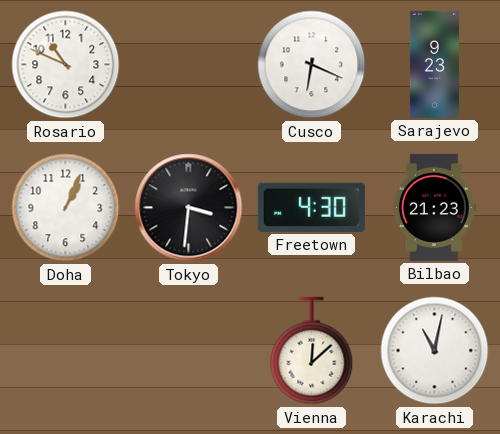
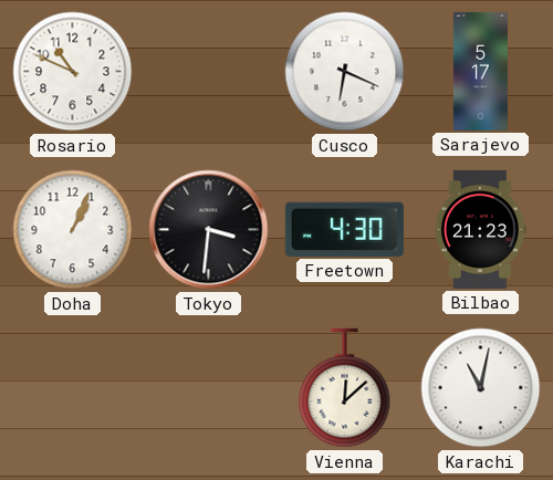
Sarajevo: 9:23 -> 5:17
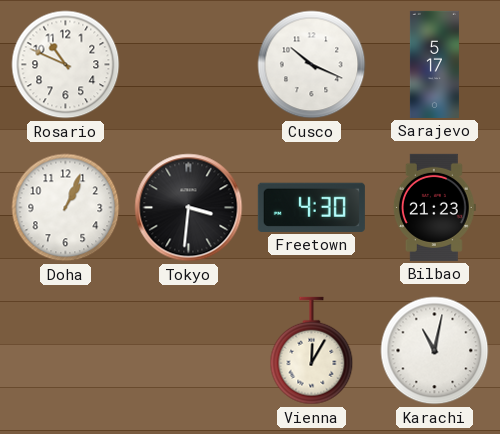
Cusco: 6:19 -> 10:19
Vienna: 12:08 -> 12:05
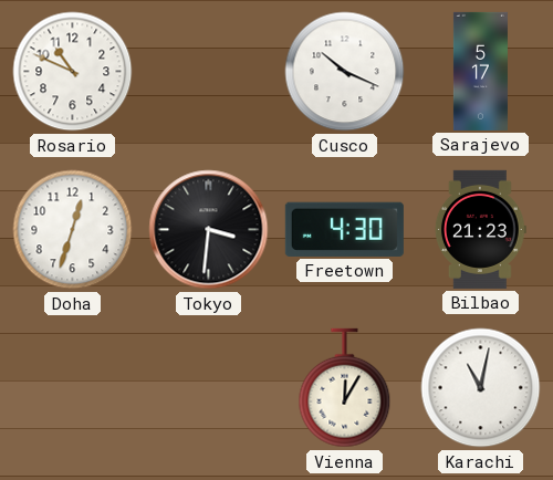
Doha: 1:04 -> 12:33
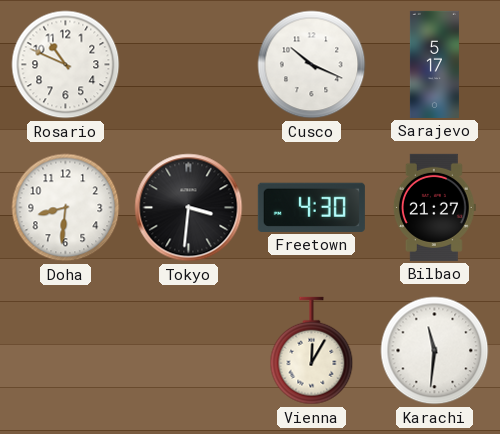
Doha: 12:33 -> 8:31
Bilbao: 21:23 -> 21:27
Karachi: 11:02 -> 11:31
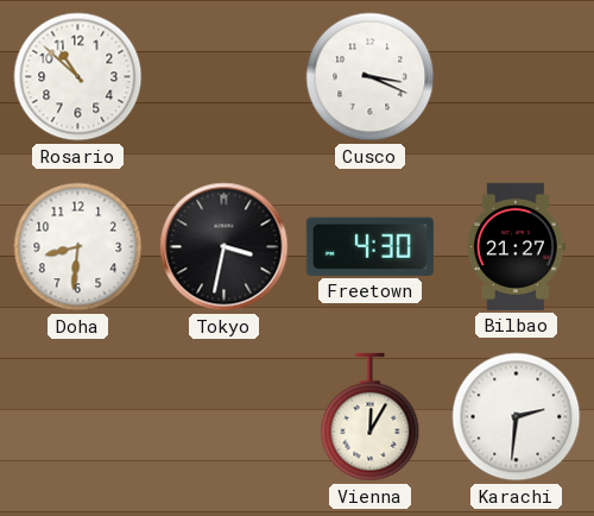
Rosario: 10:49 -> 10:52
Cusco: 10:19 -> 3:19
Sarajevo: 5:17 -> none
Tokyo: 3:31 -> 3:32
Karachi: 11:31 -> 2:31
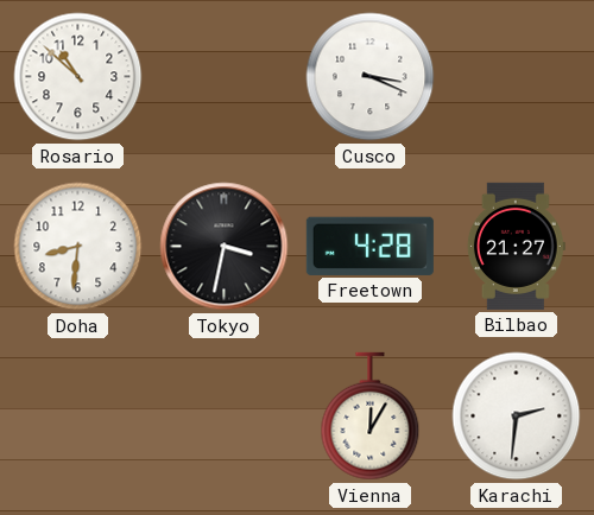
Freetown: 4:30 -> 4:28
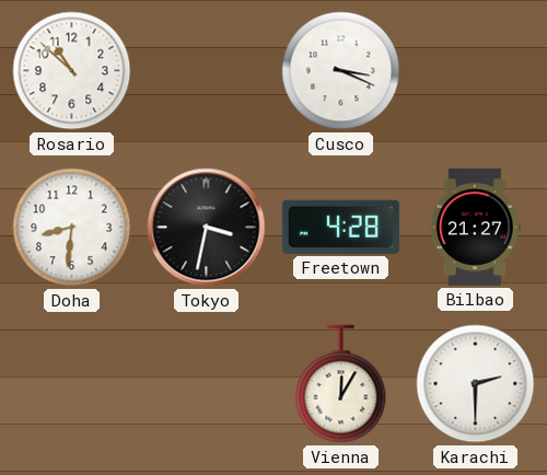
Karachi: 2:31 -> 2:30
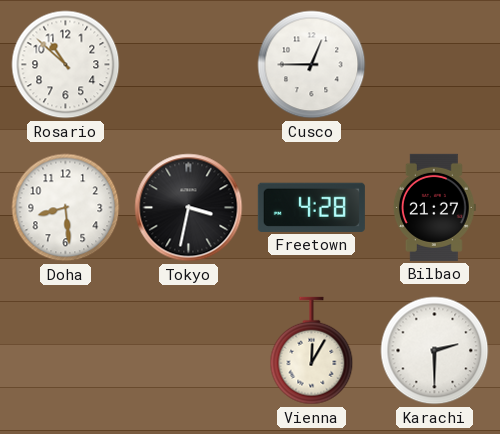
Cusco: 3:19 -> 12:45
Doha: 8:31 -> 8:29
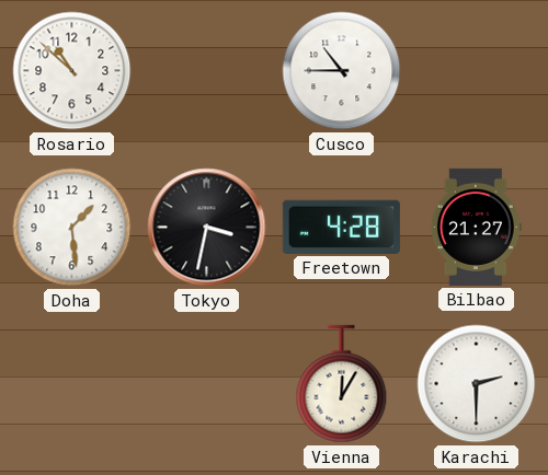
Cusco: 12:45 -> 10:45
Doha: 8:29 -> 1:29
